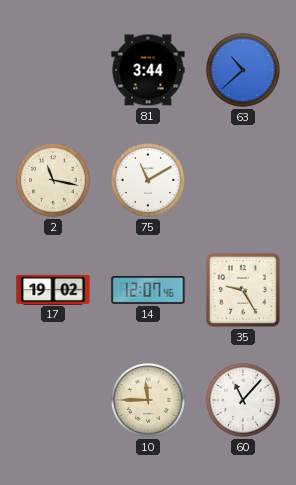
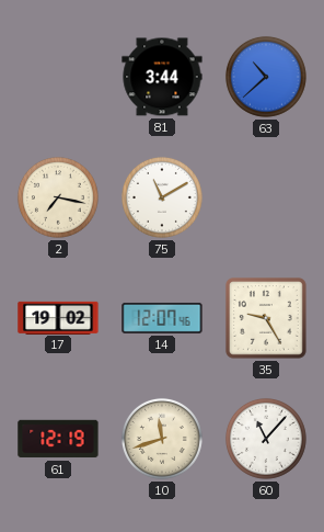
2: 11:17 -> 7:17
61: none -> 12:19
10: 11:45 -> 11:42
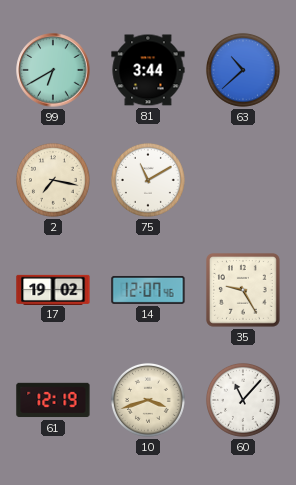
99: none -> 6:40
10: 11:42 -> 3:42
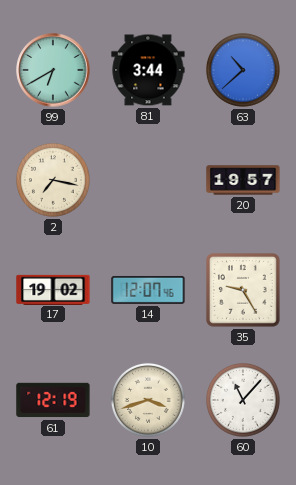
75: 11:10 -> none
20: none -> 19:57
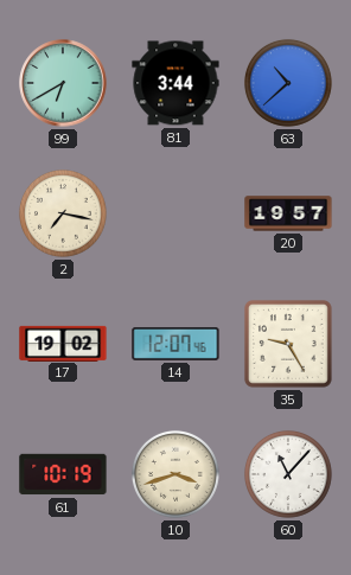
61: 12:19 -> 10:19
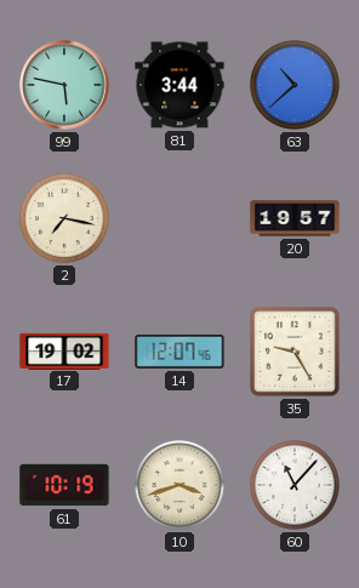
99: 6:40 -> 5:47
